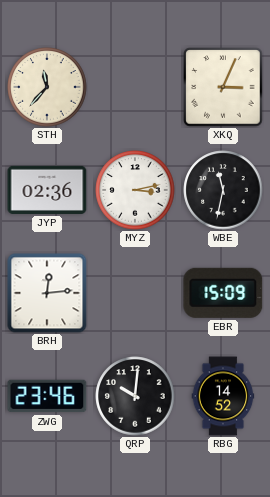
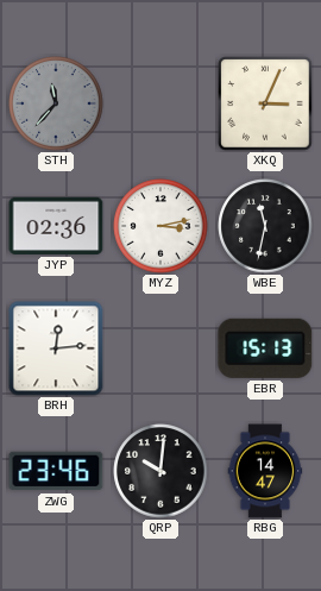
STH dial: cream -> grey
EBR: 15:09 -> 15:13
RBG: 14:52 -> 14:47
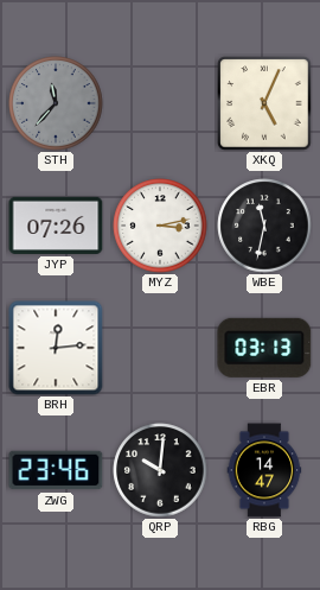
XKQ: 3:04 -> 5:04
JYP: 02:36 -> 07:26
EBR: 15:13 -> 03:13
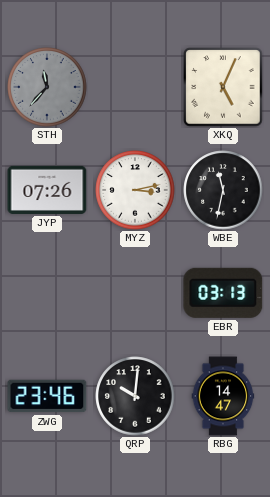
BRH: 12:14 -> none
